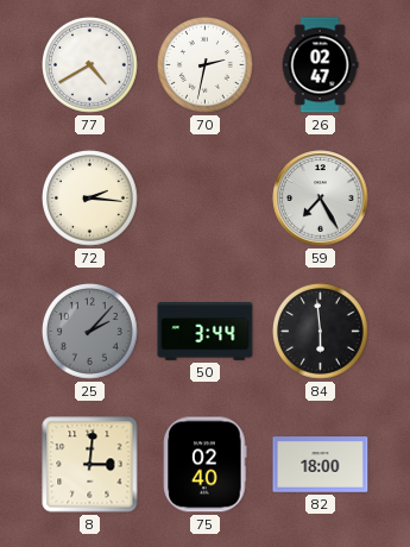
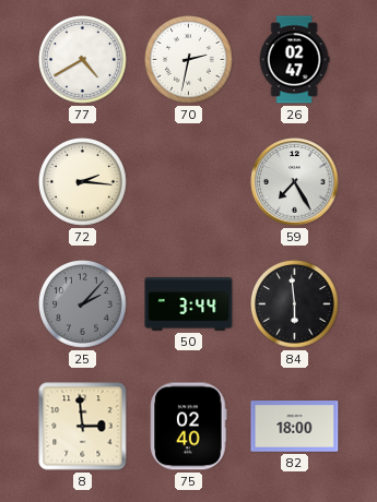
8: 3:01 -> 2:59
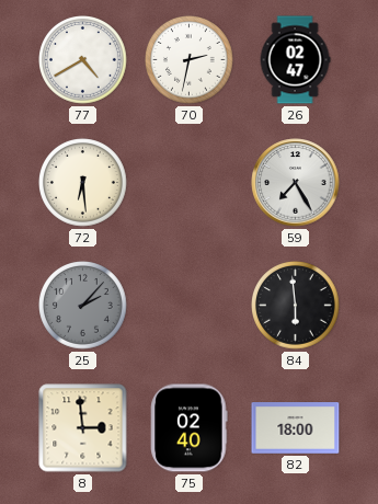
72: 2:16 -> 6:29
50: 3:44 -> none
